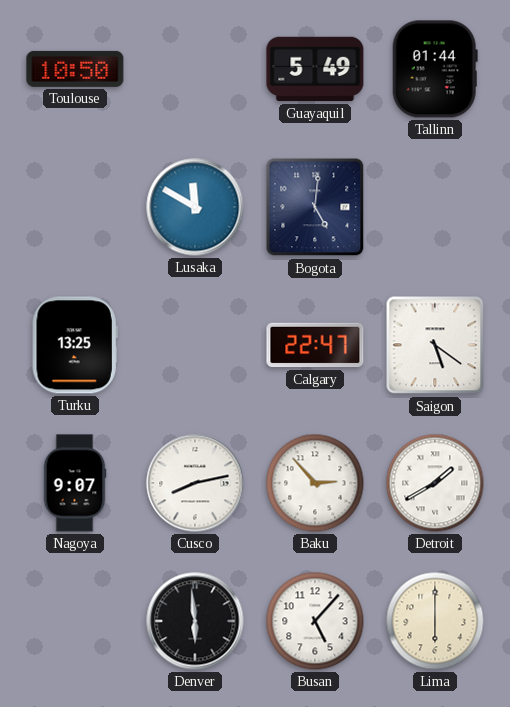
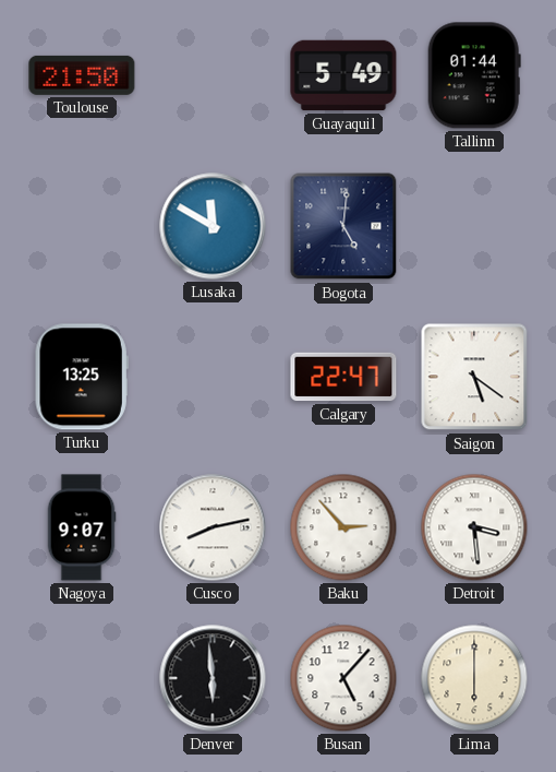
Toulouse: 10:50 -> 21:50
Detroit: 1:40 -> 3:29
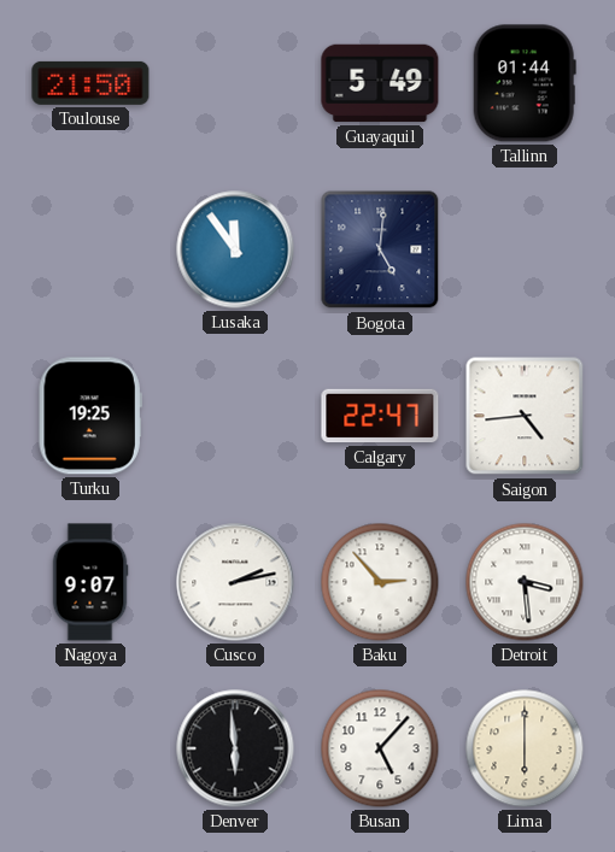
Lusaka: 11:50 -> 11:54
Turku: 13:25 -> 19:25
Saigon: 5:21 -> 4:44
Cusco: 8:13 -> 2:13
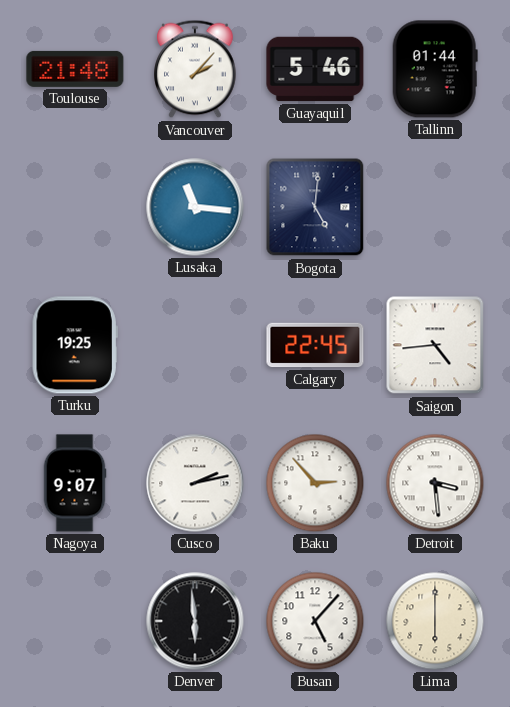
Toulouse: 21:50 -> 21:48
Vancouver: none -> 2:07
Guayaquil: 5:49 -> 5:46
Lusaka: 11:54 -> 11:16
Calgary: 22:47 -> 22:45
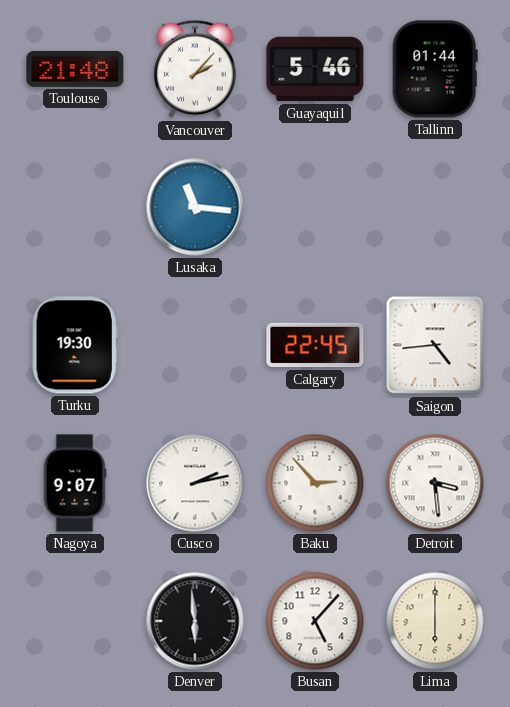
Bogota: 5:01 -> none
Turku: 19:25 -> 19:30
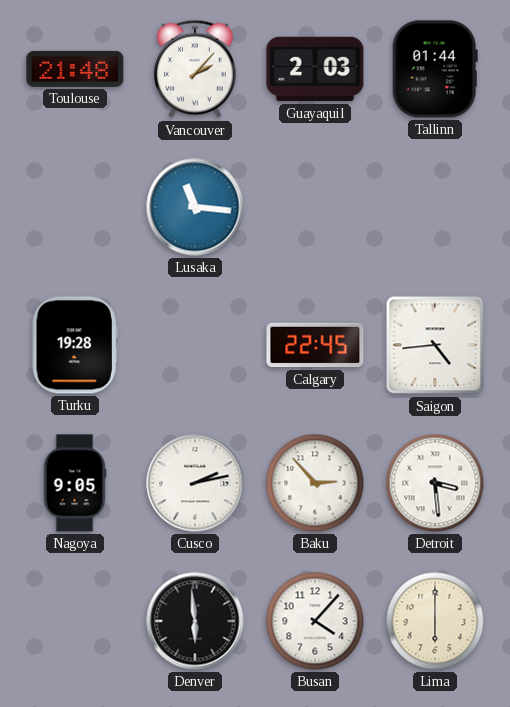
Guayaquil: 5:46 -> 2:03
Turku: 19:30 -> 19:28
Nagoya: 9:07 -> 9:05
Busan: 5:07 -> 4:07
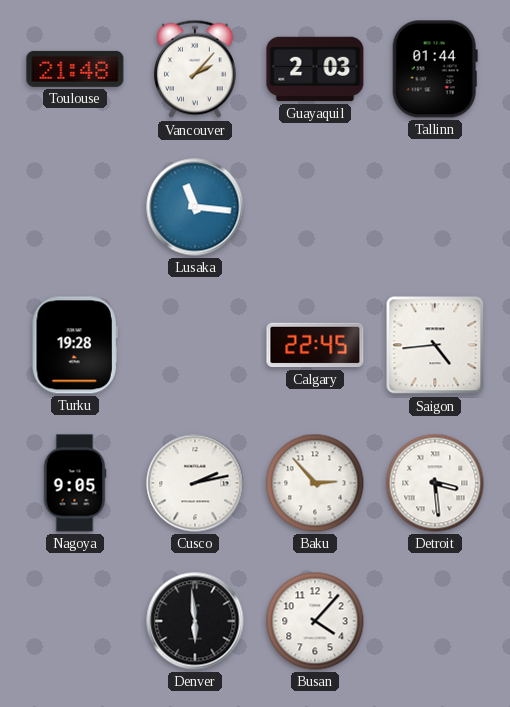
Lima: 6:00 -> none
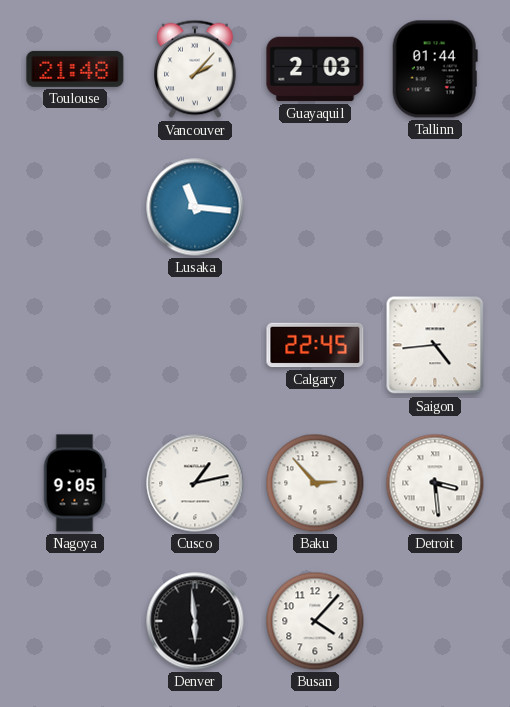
Turku: 19:28 -> none
Cusco: 2:13 -> 1:13
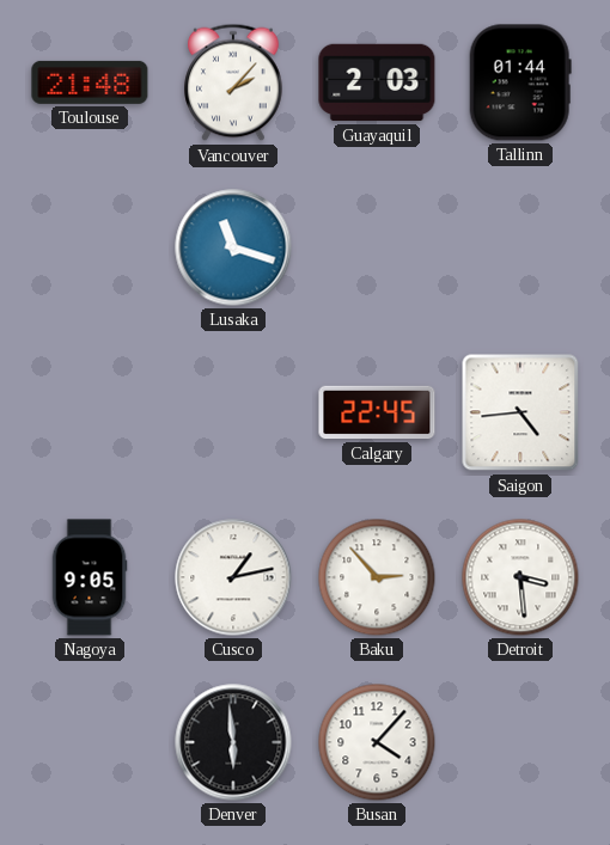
Lusaka: 11:16 -> 11:18
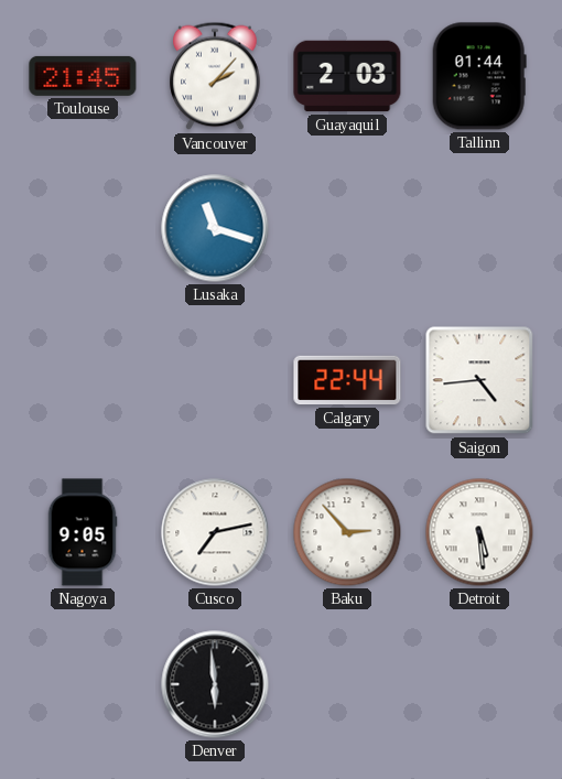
Toulouse: 21:48 -> 21:45
Calgary: 22:45 -> 22:44
Cusco: 1:13 -> 7:13
Detroit: 3:29 -> 5:29
Busan: 4:07 -> none
